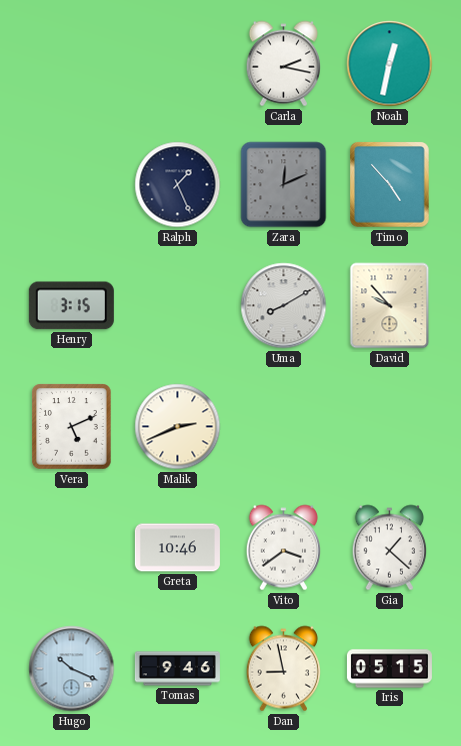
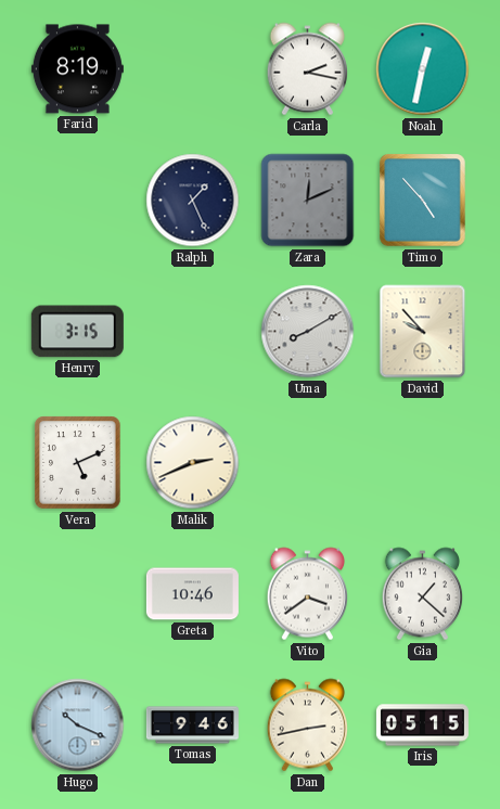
Farid: none -> 8:19
Dan: 8:58 -> 2:43
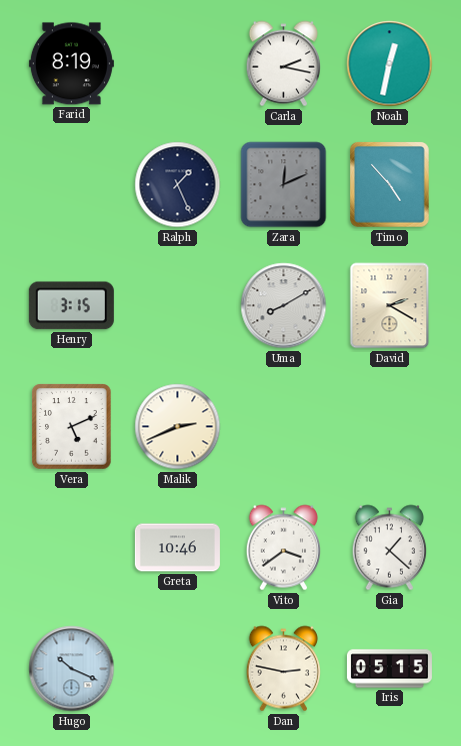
David: 9:53 -> 2:20
Tomas: 9:46 -> none
Dan: 2:43 -> 2:47
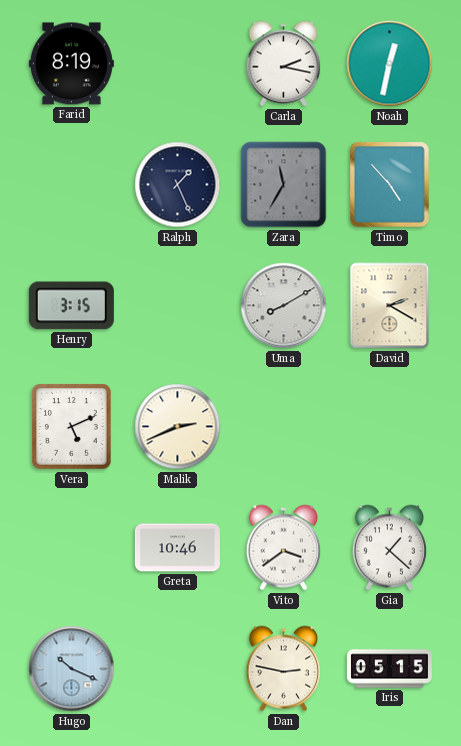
Zara: 12:11 -> 11:35
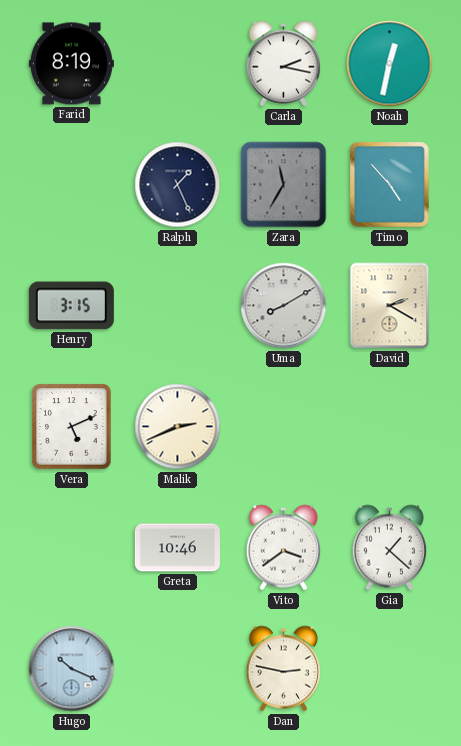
Iris: 05:15 -> none
